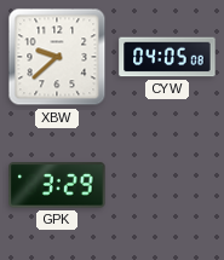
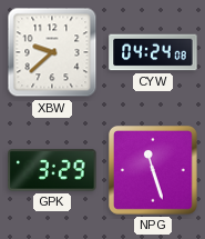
CYW: 04:05 -> 04:24
NPG: none -> 11:27
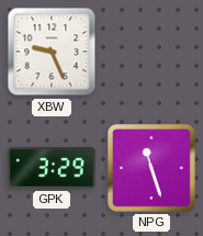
XBW: 9:38 -> 9:26
CYW: 04:24 -> none
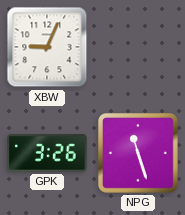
XBW: 9:26 -> 9:04
GPK: 3:29 -> 3:26
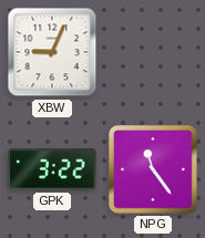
GPK: 3:26 -> 3:22
NPG: 11:27 -> 11:24
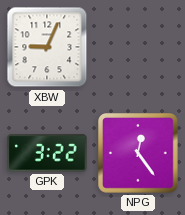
NPG: 11:24 -> 12:24
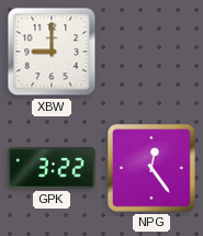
XBW: 9:04 -> 9:00
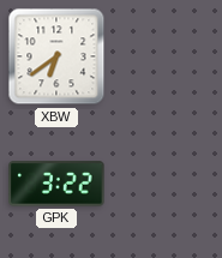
XBW: 9:00 -> 6:39
NPG: 12:24 -> none
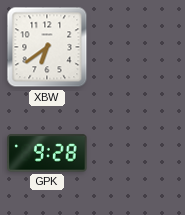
GPK: 3:22 -> 9:28
